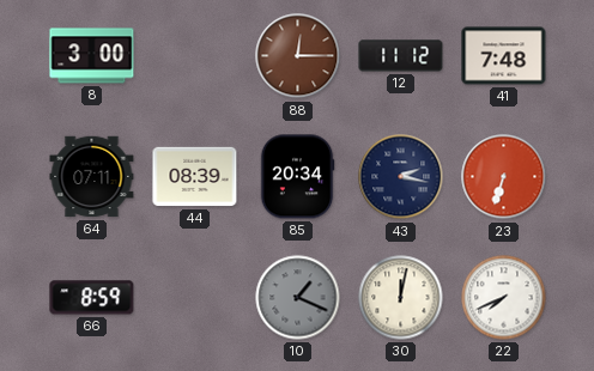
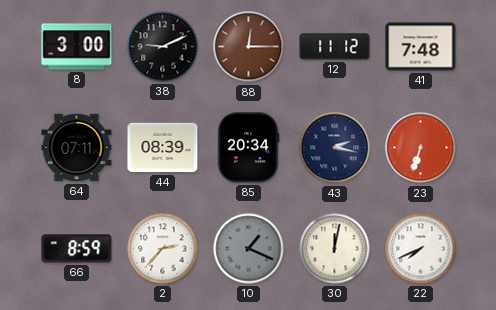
38: none -> 9:11
2: none -> 2:37
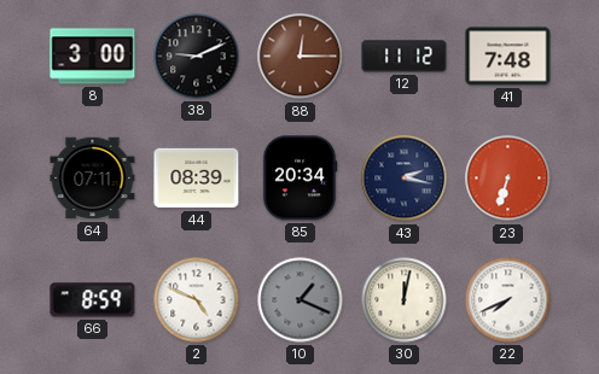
2: 2:37 -> 4:49
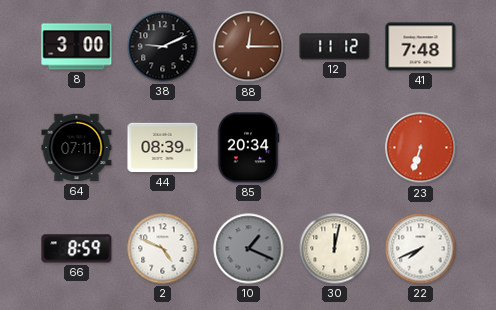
43: 2:17 -> none
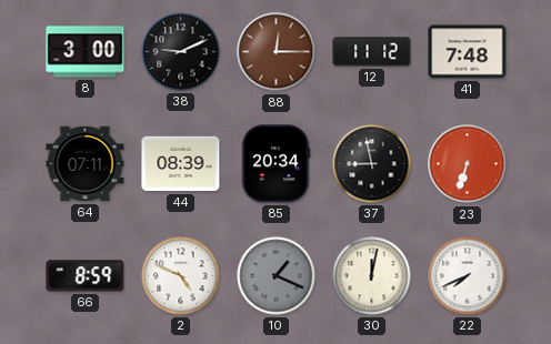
37: none -> 8:58
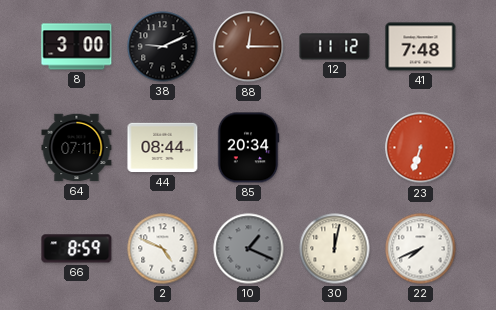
44: 08:39 -> 08:44
37: 8:58 -> none
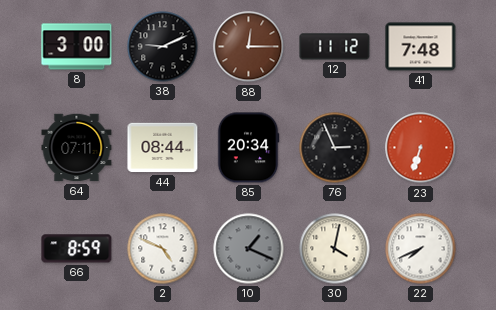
76: none -> 2:56
30: 12:02 -> 4:02
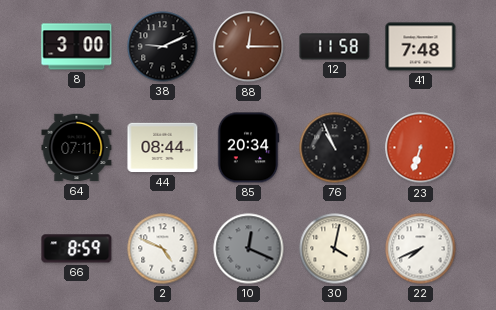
12: 11:12 -> 11:58
76: 2:56 -> 10:56
10: 1:19 -> 12:19
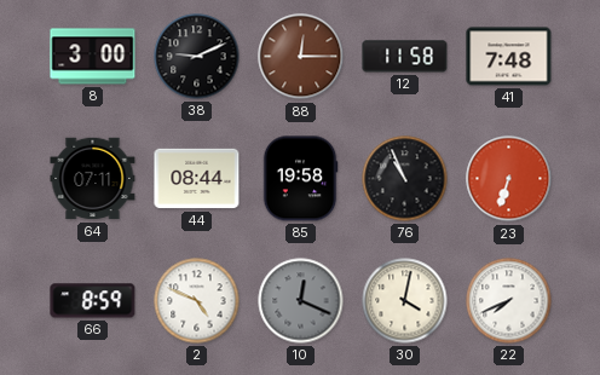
85: 20:34 -> 19:58
